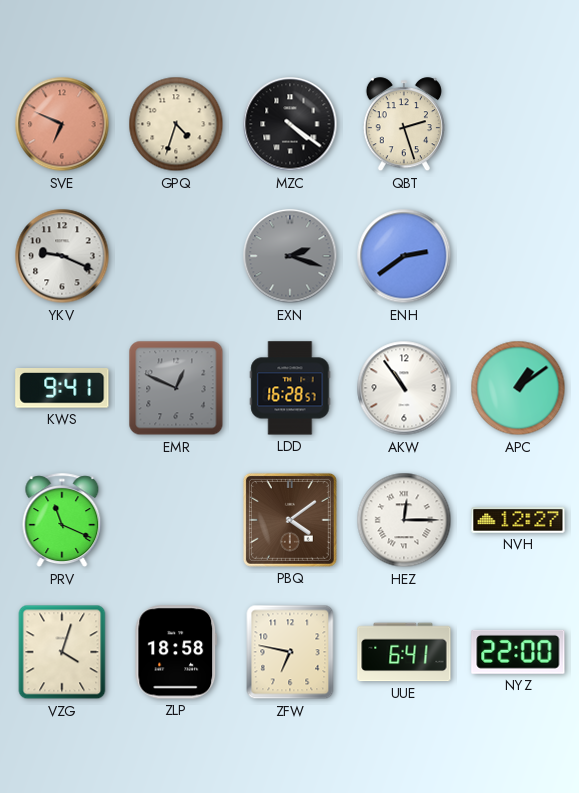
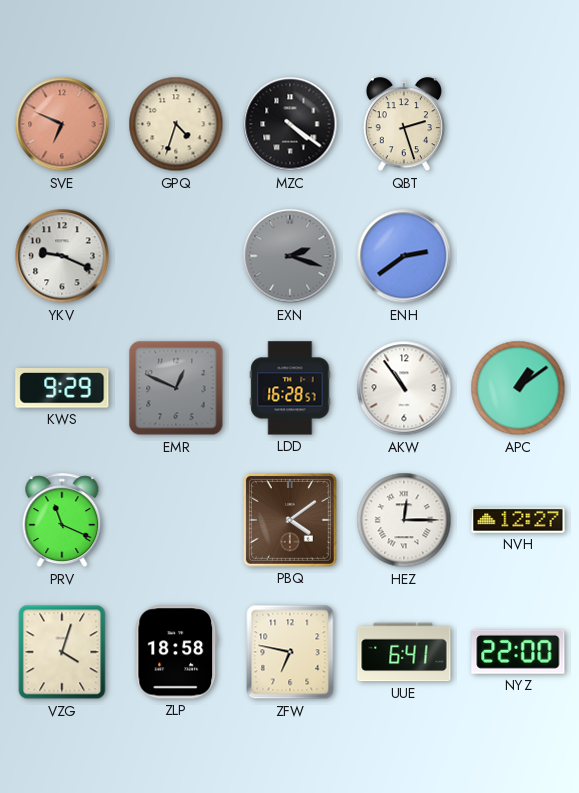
KWS: 9:41 -> 9:29
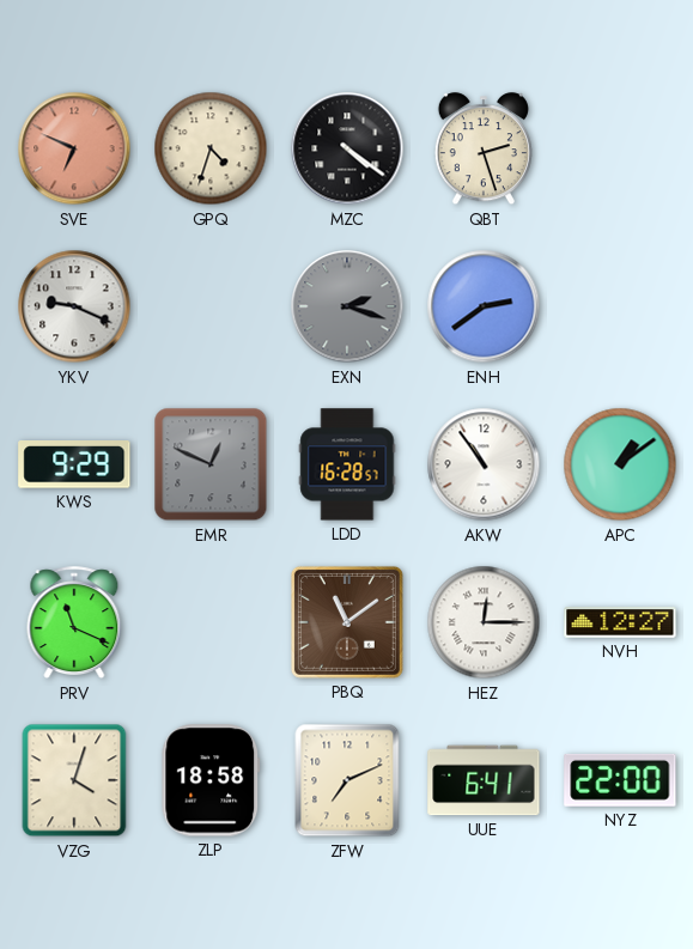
PBQ: 4:09 -> 11:09
ZFW: 6:47 -> 7:11
